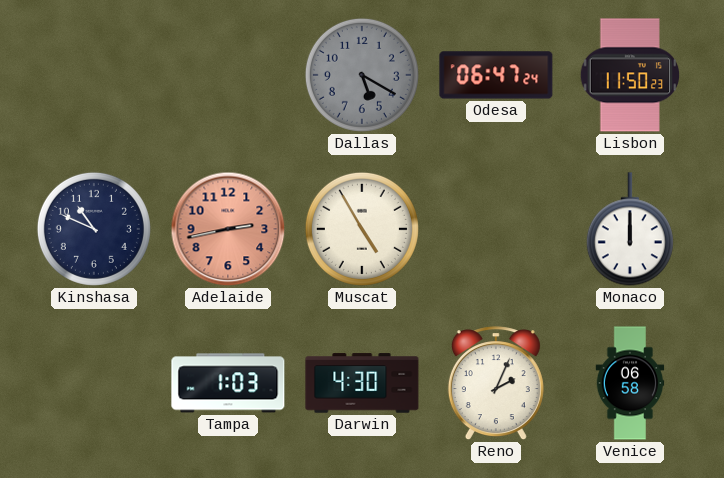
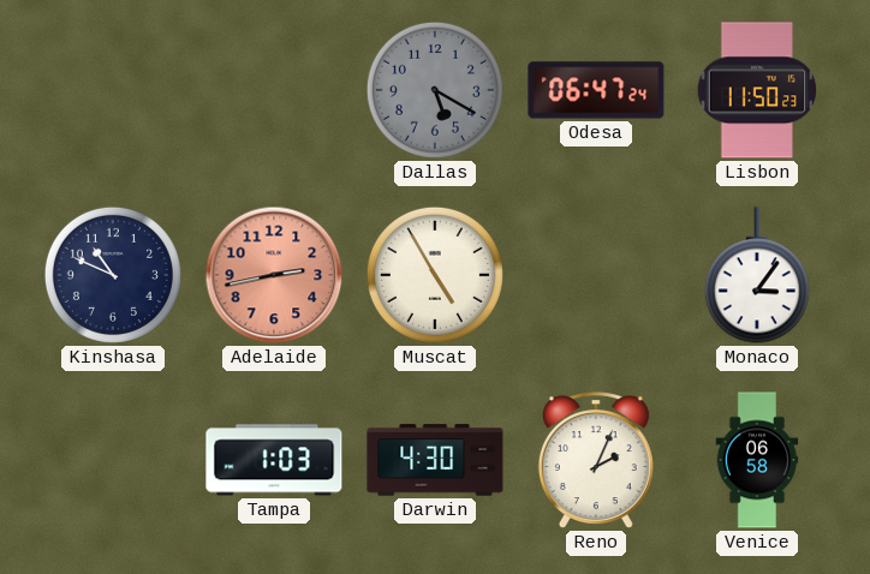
Monaco: 12:00 -> 3:06
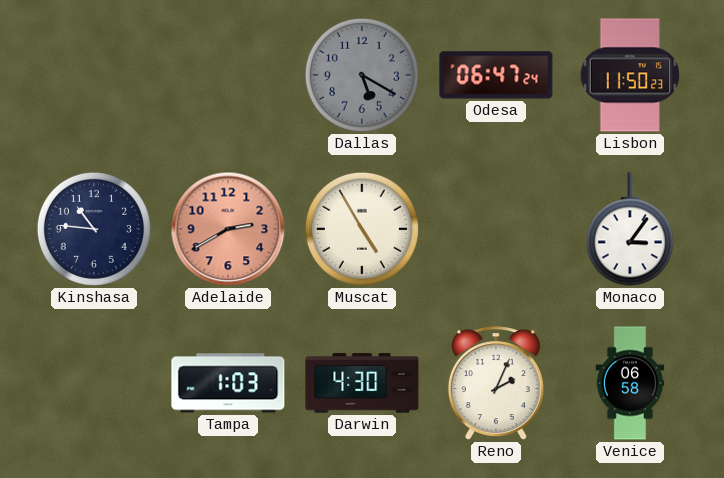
Kinshasa: 10:49 -> 10:46
Adelaide: 2:43 -> 2:40
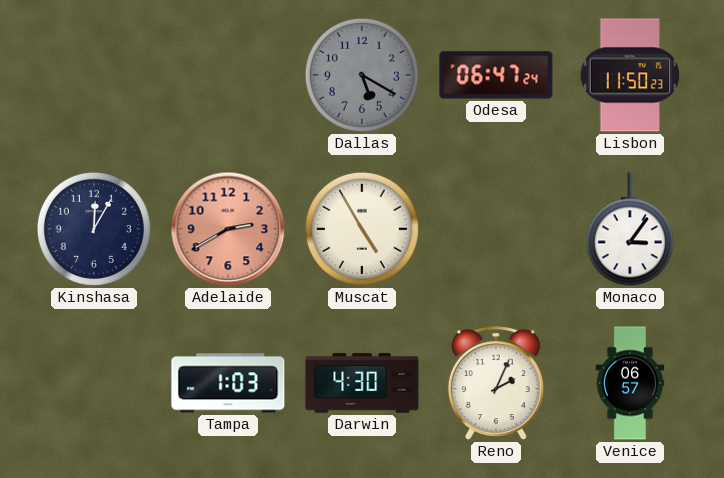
Kinshasa: 10:46 -> 12:05
Venice: 06:58 -> 06:57
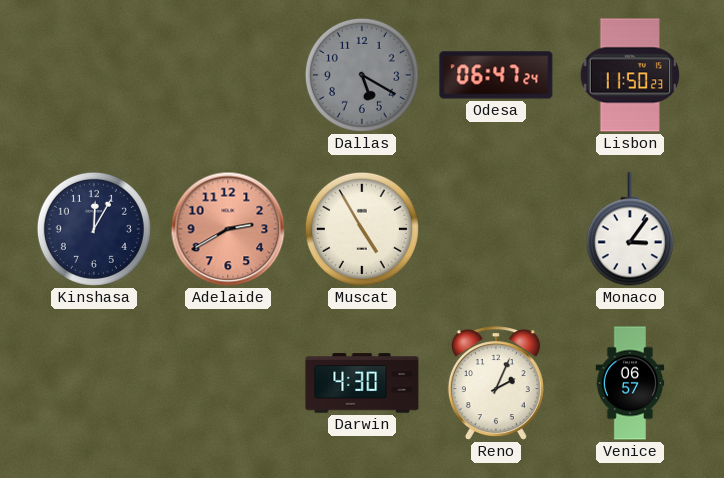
Tampa: 1:03 -> none
